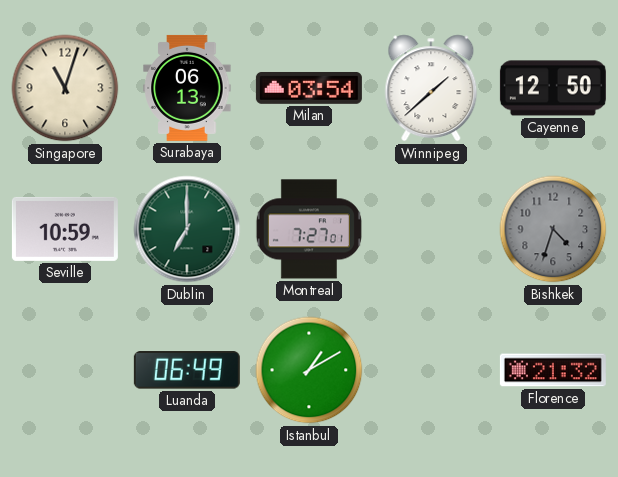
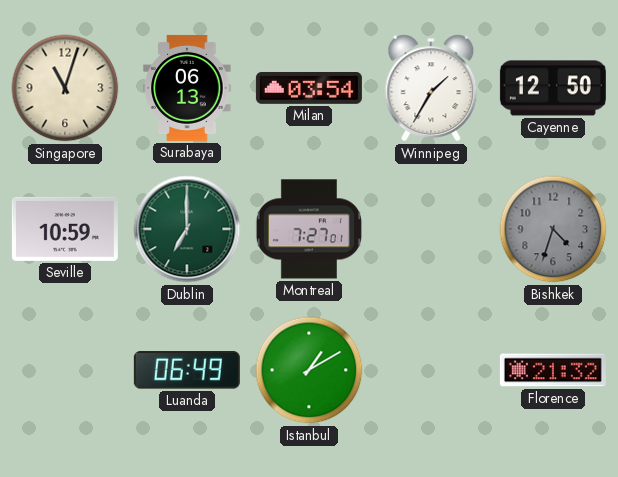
Winnipeg: 1:38 -> 1:35
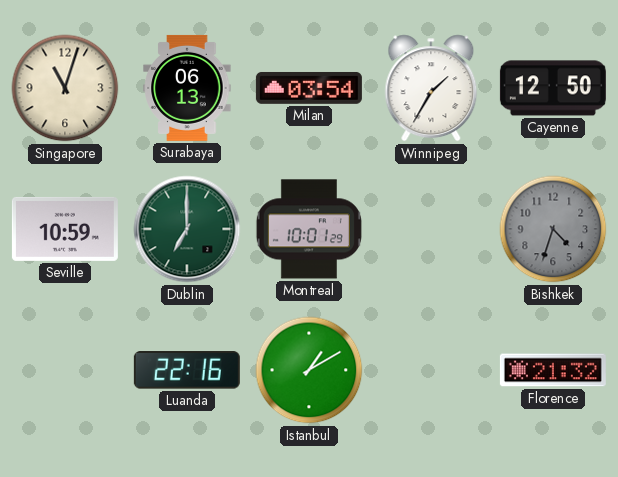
Montreal: 7:27 -> 10:01
Luanda: 06:49 -> 22:16
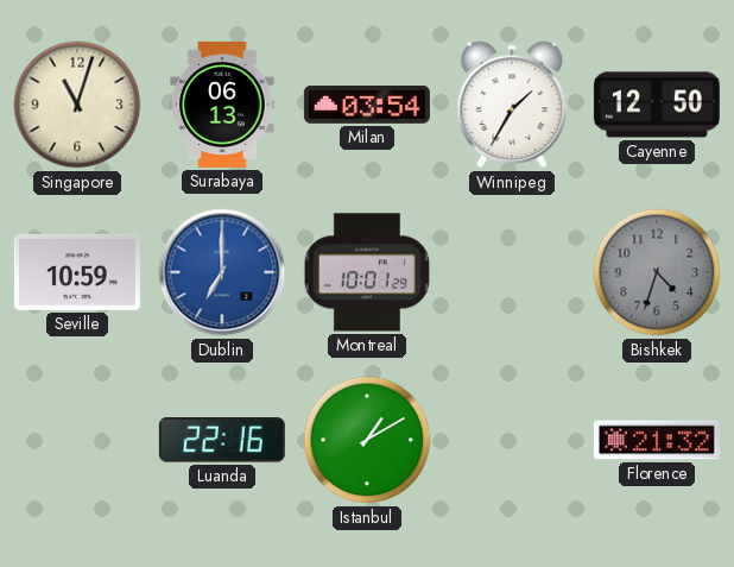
Dublin dial: green -> blue
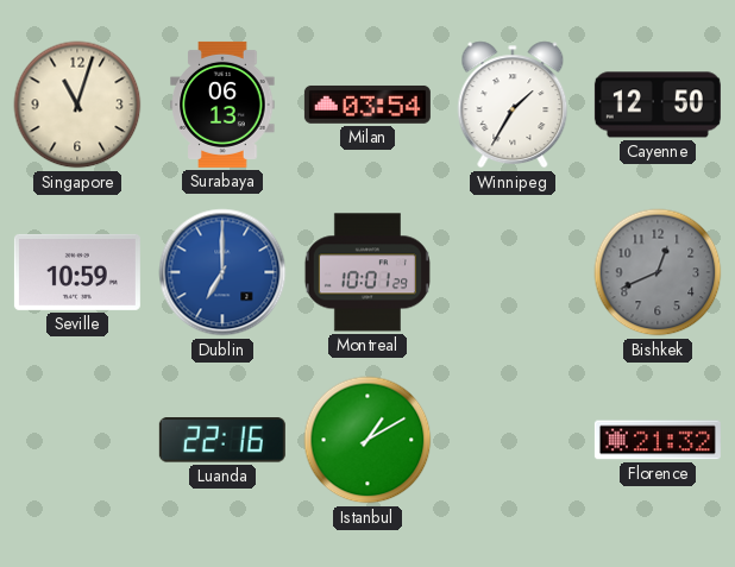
Bishkek: 4:33 -> 12:41
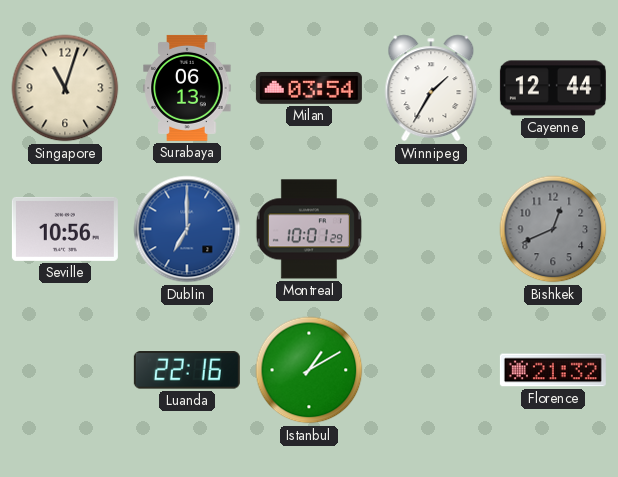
Cayenne: 12:50 -> 12:44
Seville: 10:59 -> 10:56
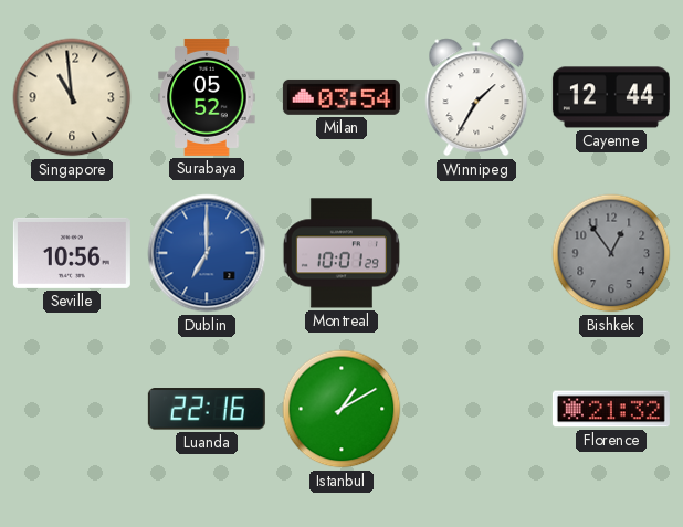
Singapore: 11:03 -> 10:59
Surabaya: 06:13 -> 05:52
Bishkek: 12:41 -> 12:54
